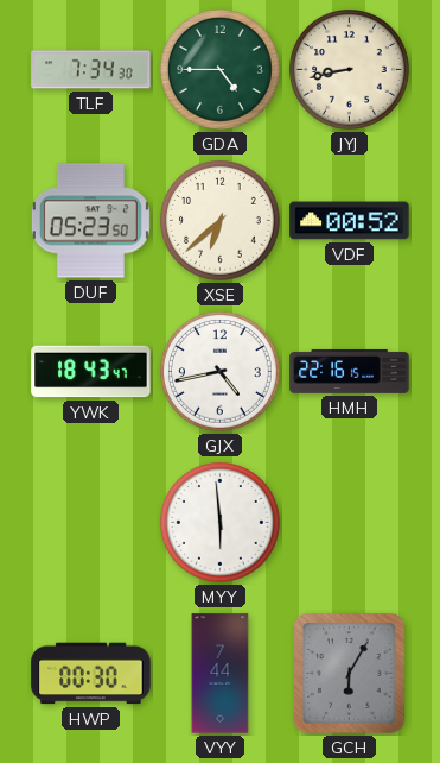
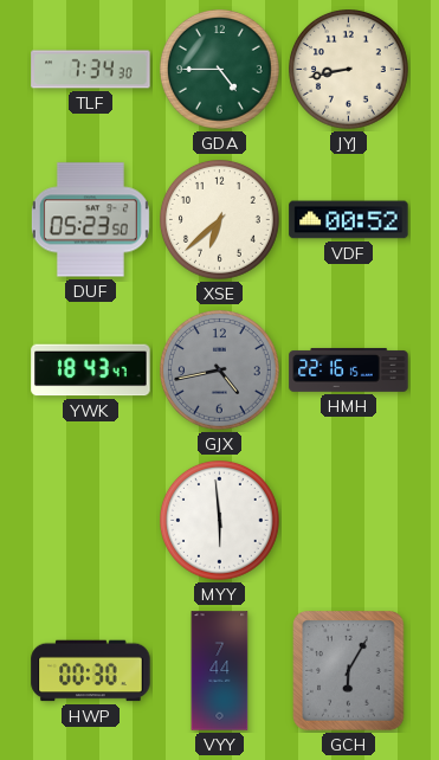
GJX dial: white -> grey
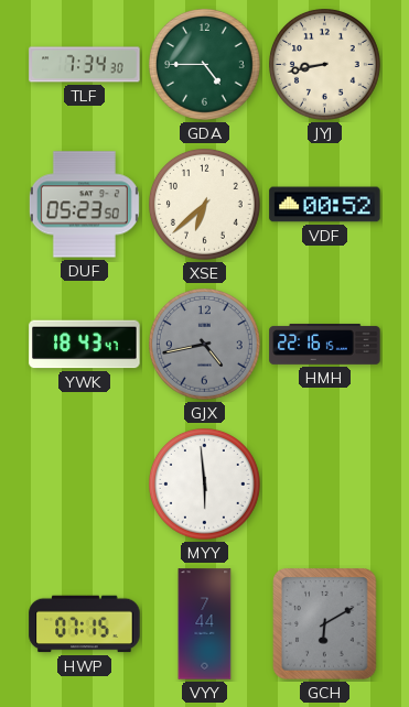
HWP: 00:30 -> 07:15
GCH: 6:05 -> 6:10
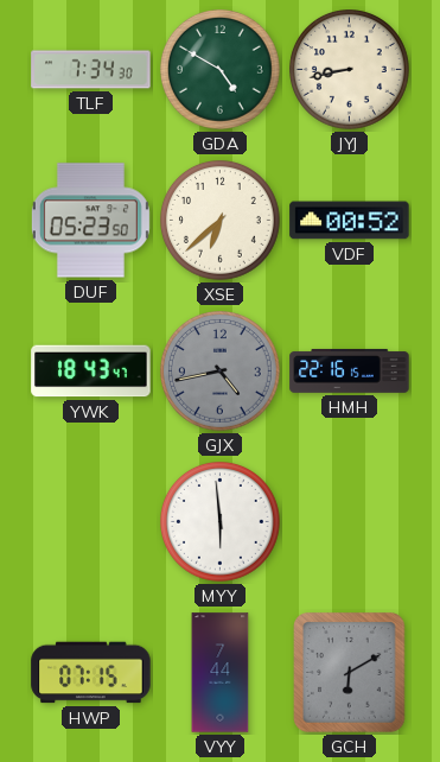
GDA: 4:45 -> 4:50
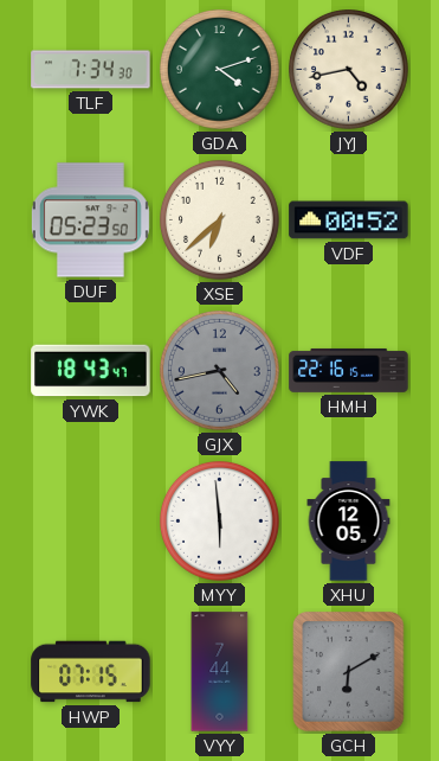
GDA: 4:50 -> 4:12
JYJ: 8:43 -> 4:43
XHU: none -> 12:05
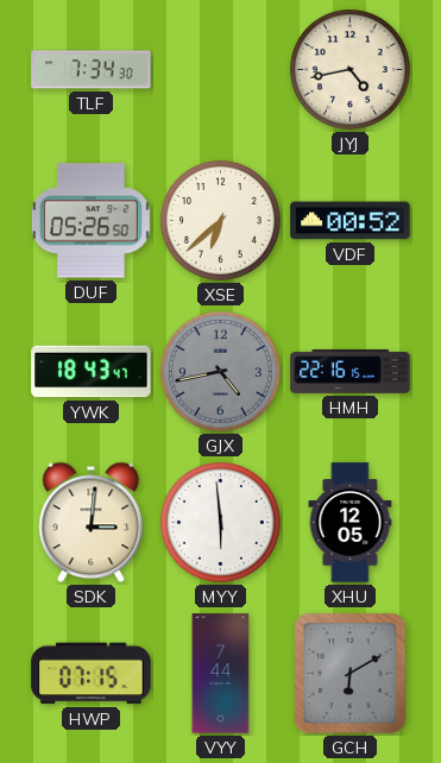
GDA: 4:12 -> none
DUF: 05:23 -> 05:26
SDK: none -> 3:01
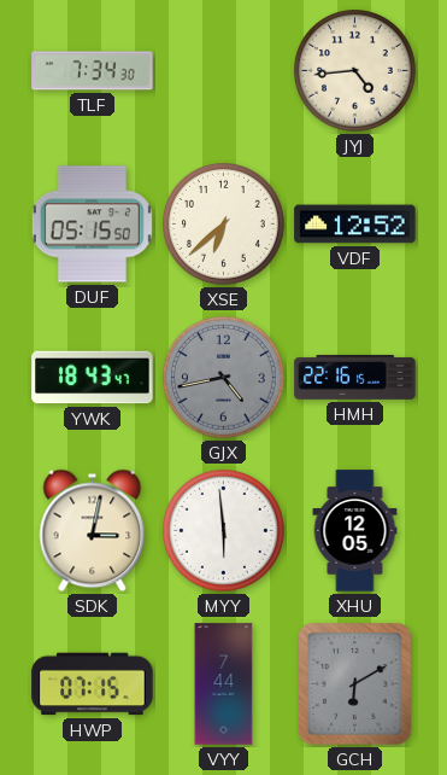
JYJ: 4:43 -> 4:44
DUF: 05:26 -> 05:15
VDF: 00:52 -> 12:52
SDK: 3:01 -> 3:02
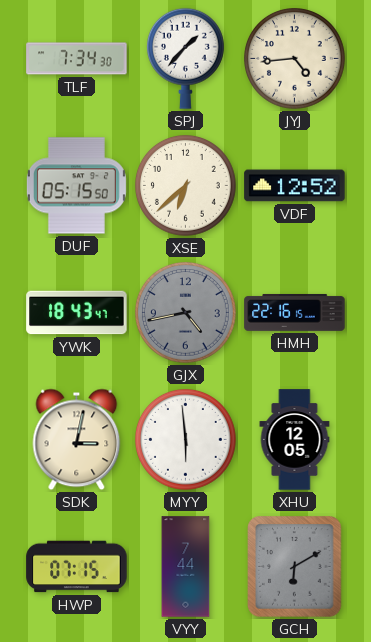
SPJ: none -> 1:37
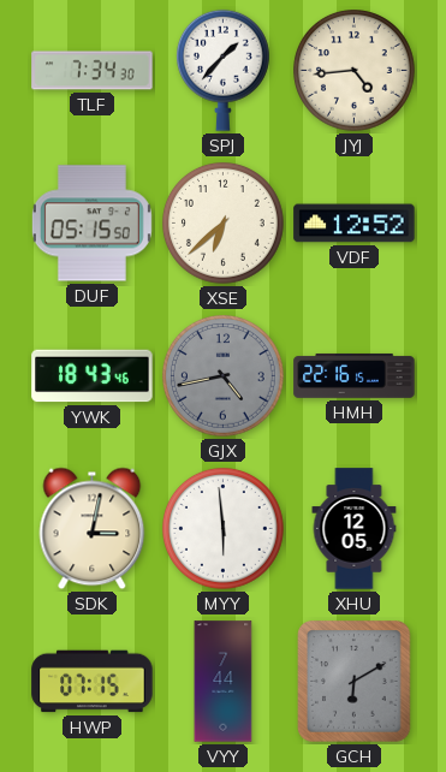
YWK: 18:43:47 -> 18:43:46
